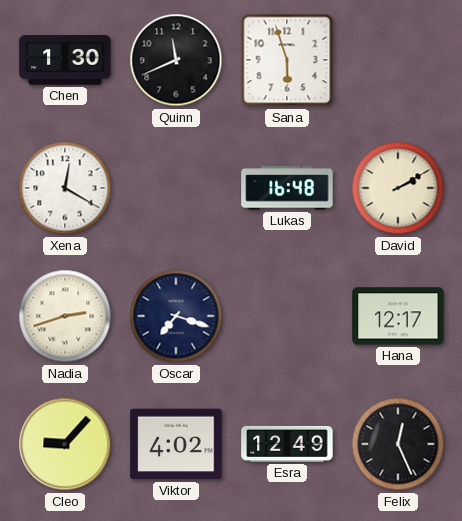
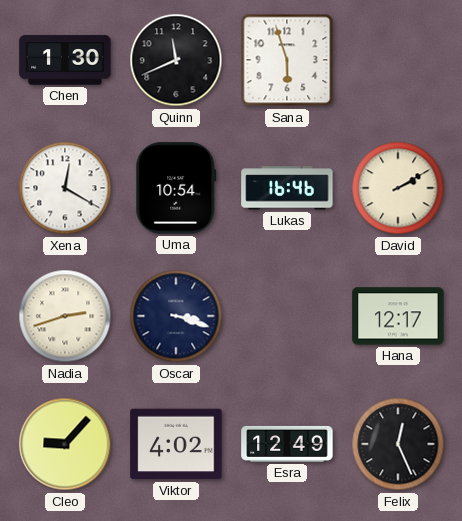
Uma: none -> 10:54
Lukas: 16:48 -> 16:46
Oscar: 7:18 -> 3:18
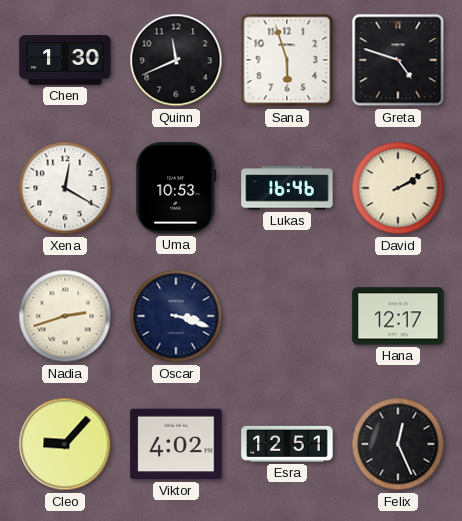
Greta: none -> 4:48
Uma: 10:54 -> 10:53
Esra: 12:49 -> 12:51
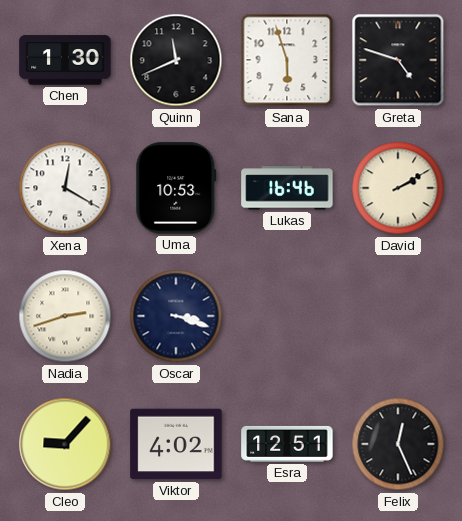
Hana: 12:17 -> none
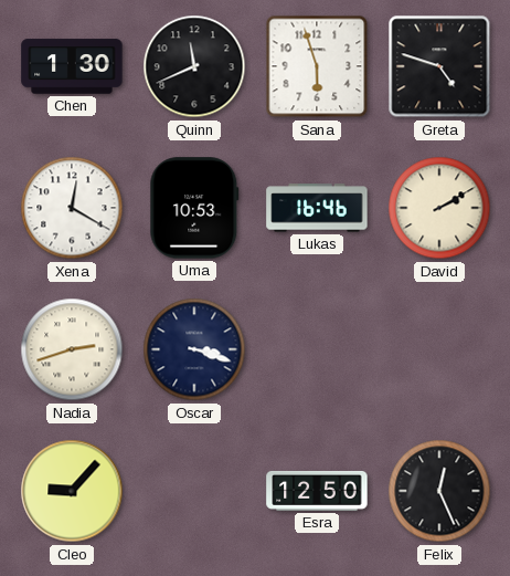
Viktor: 4:02 -> none
Esra: 12:51 -> 12:50
